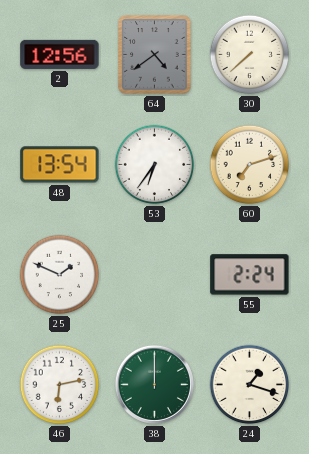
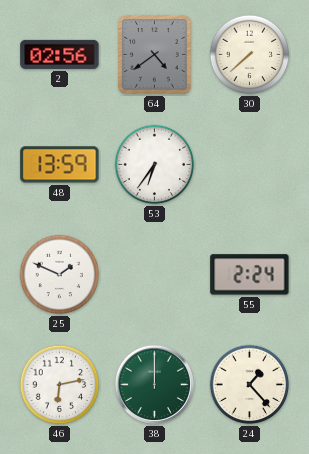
2: 12:56 -> 02:56
48: 13:54 -> 13:59
60: 7:12 -> none
24: 1:18 -> 1:23
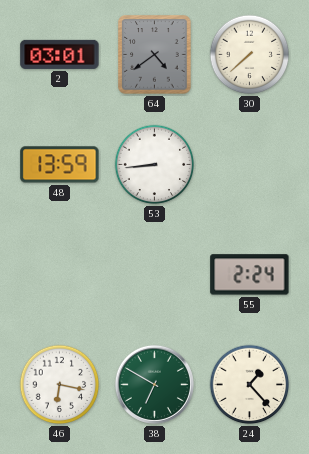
2: 02:56 -> 03:01
53: 6:36 -> 8:44
25: 1:49 -> none
46: 6:13 -> 6:17
38: 12:00 -> 6:50
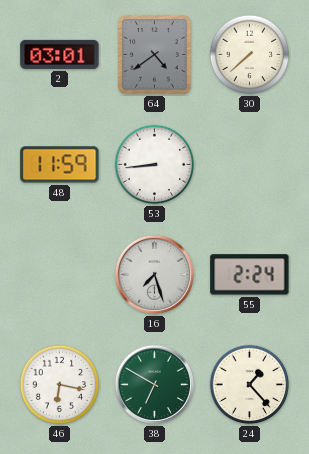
48: 13:59 -> 11:59
16: none -> 7:27
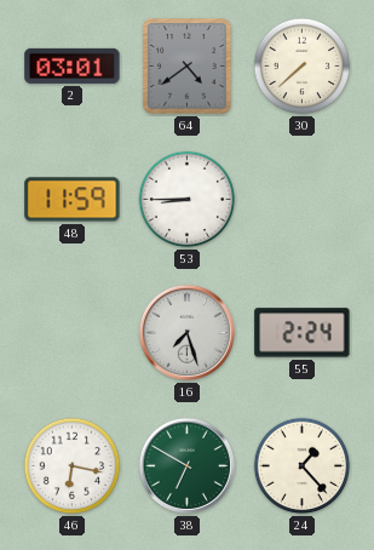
53: 8:44 -> 8:45
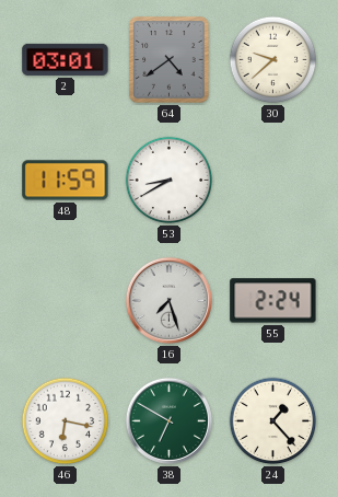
30: 7:38 -> 9:38
53: 8:45 -> 8:40
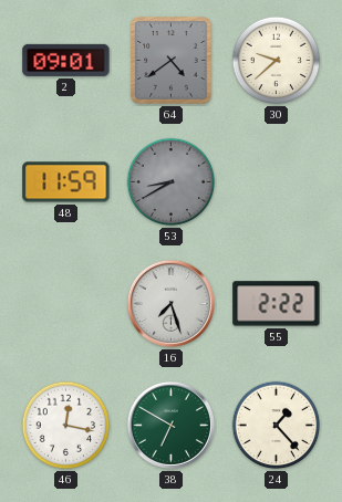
2: 03:01 -> 09:01
53 dial: white -> grey
55: 2:24 -> 2:22
46: 6:17 -> 12:17
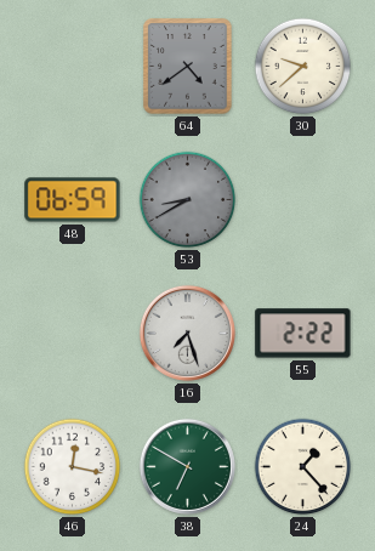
2: 09:01 -> none
48: 11:59 -> 06:59
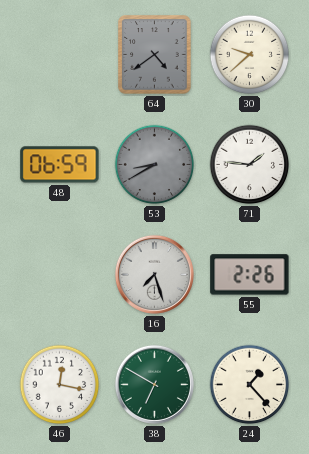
71: none -> 1:46
55: 2:22 -> 2:26
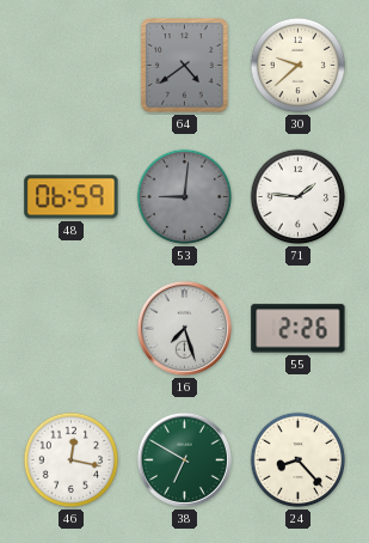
53: 8:40 -> 9:01
24: 1:23 -> 8:23
